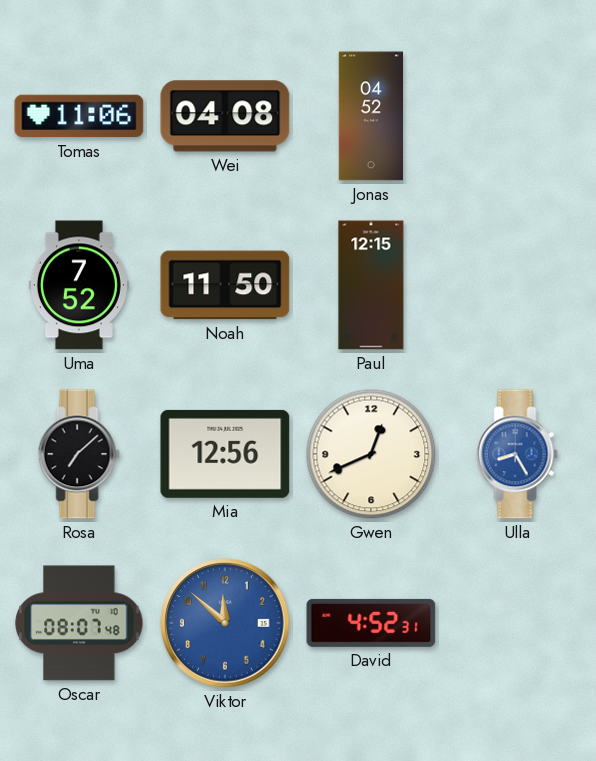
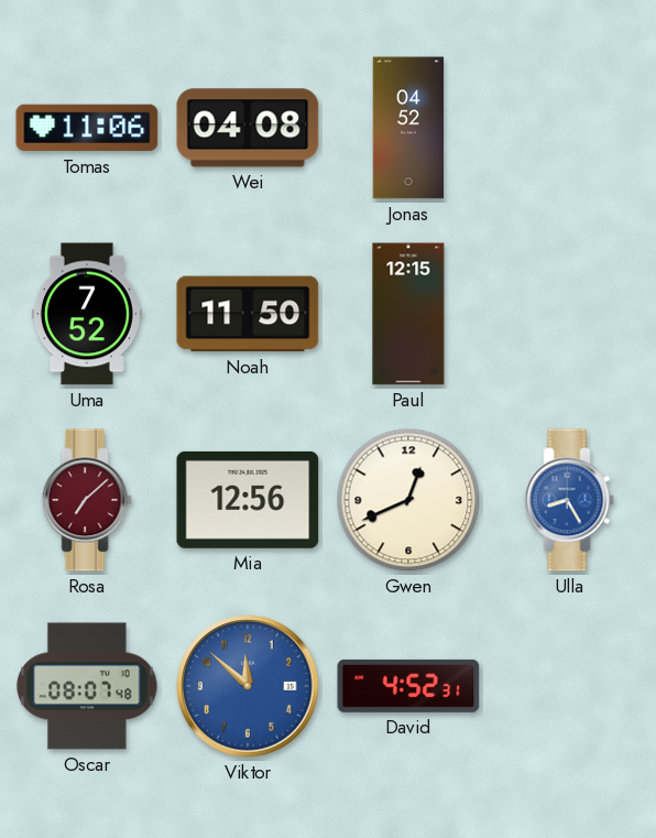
Rosa dial: black -> burgundy
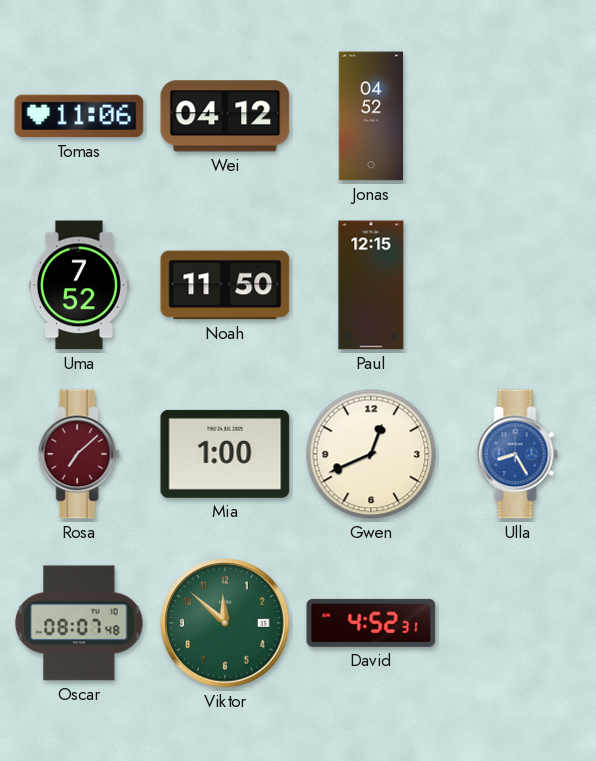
Wei: 04:08 -> 04:12
Mia: 12:56 -> 1:00
Viktor dial: blue -> green
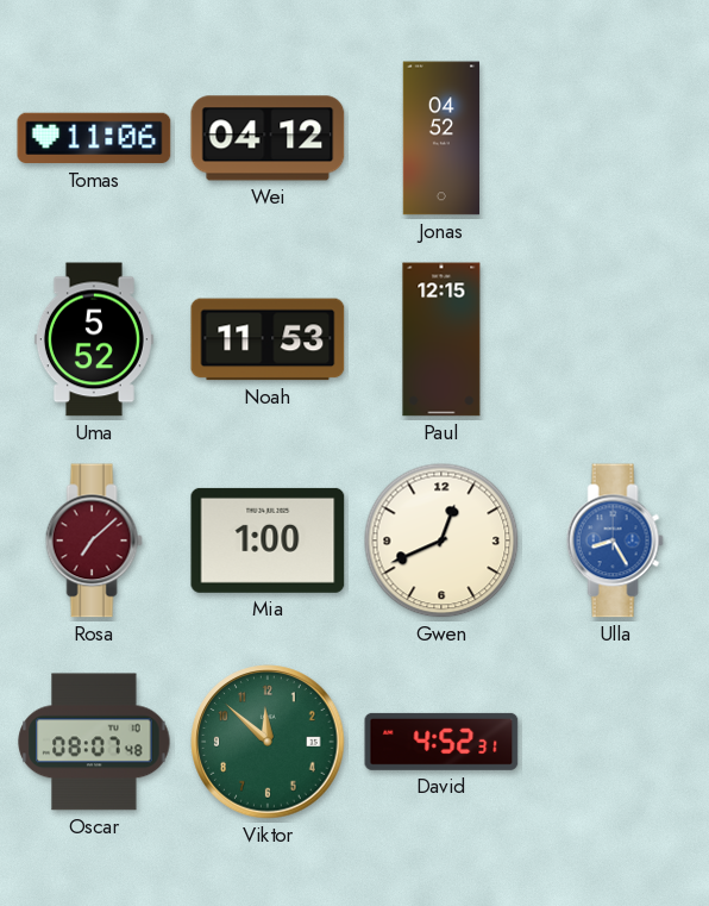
Uma: 7:52 -> 5:52
Noah: 11:50 -> 11:53
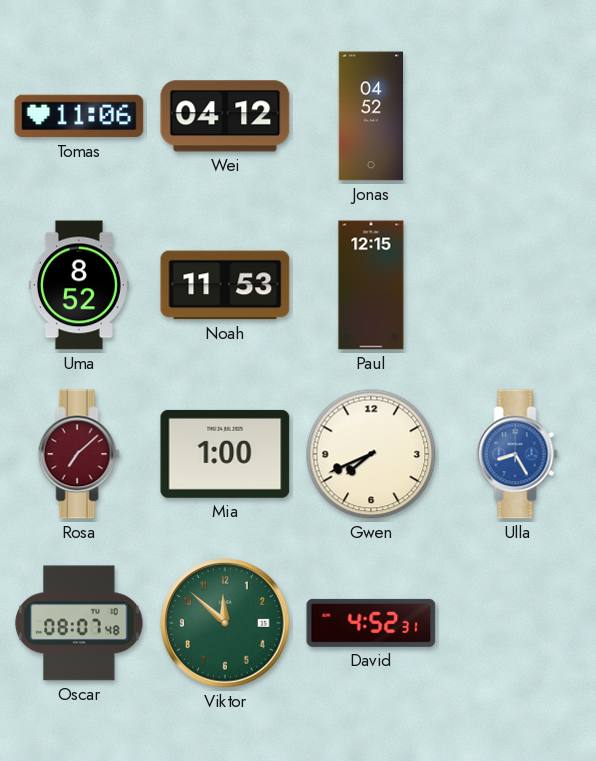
Uma: 5:52 -> 8:52
Gwen: 12:41 -> 7:41
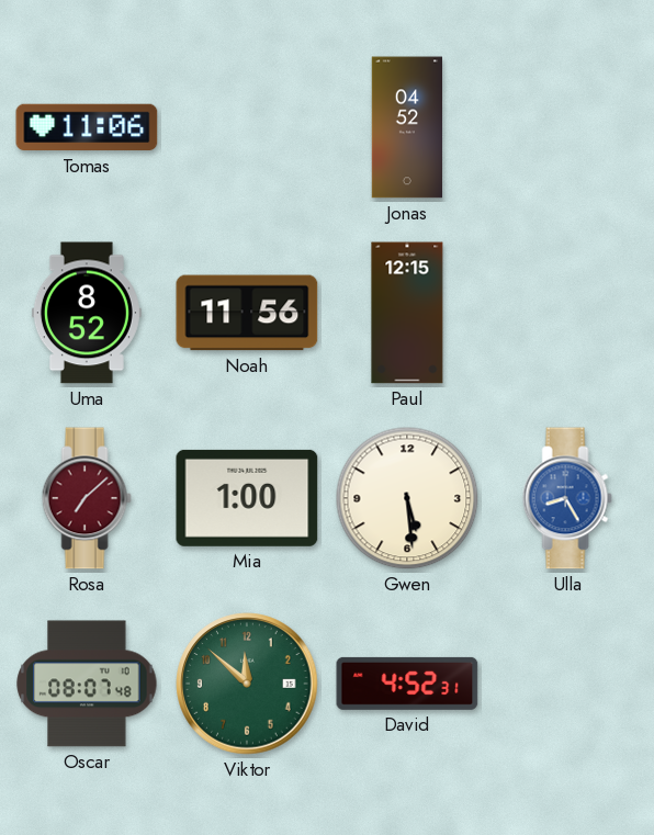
Wei: 04:12 -> none
Noah: 11:53 -> 11:56
Gwen: 7:41 -> 5:29
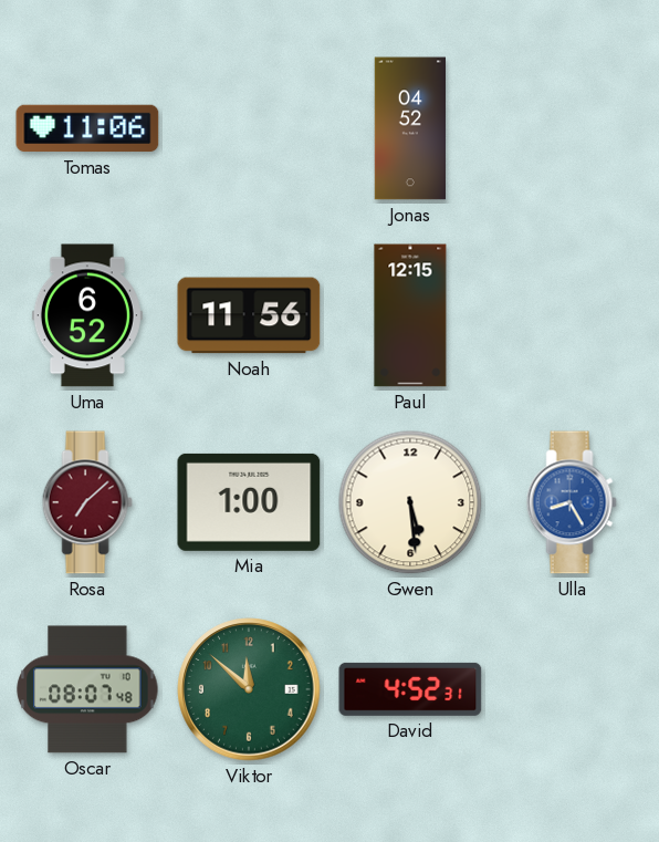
Uma: 8:52 -> 6:52
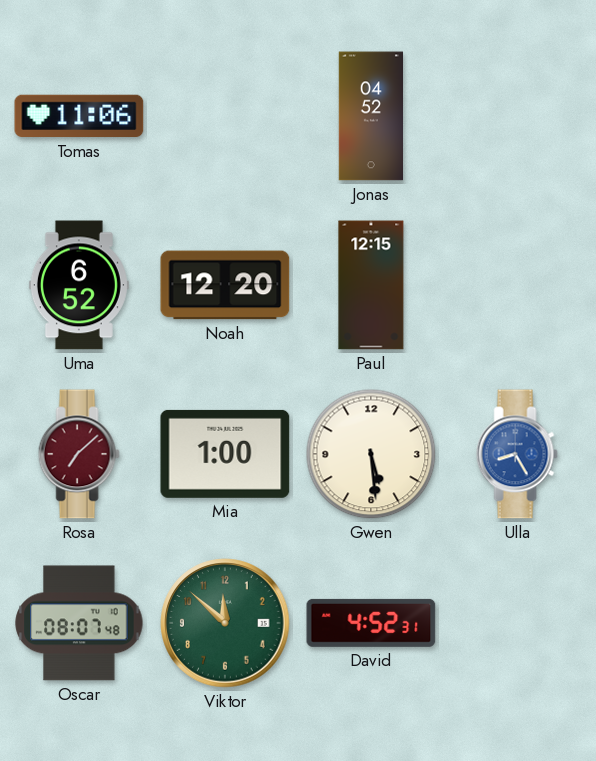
Noah: 11:56 -> 12:20
